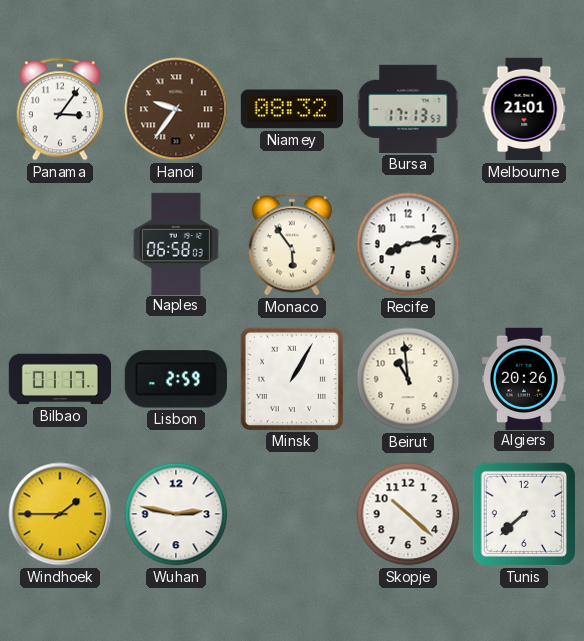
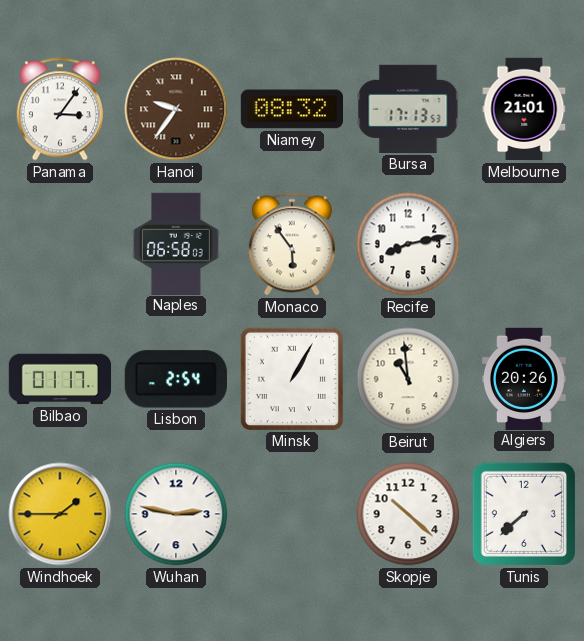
Lisbon: 2:59 -> 2:54
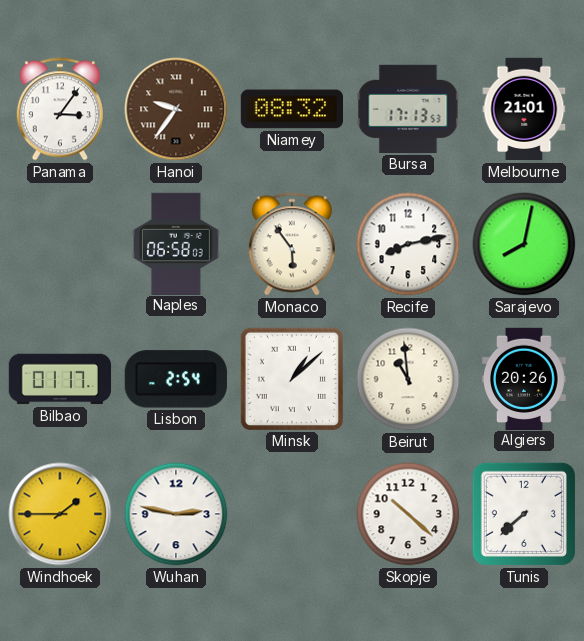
Sarajevo: none -> 8:02
Minsk: 1:05 -> 1:08
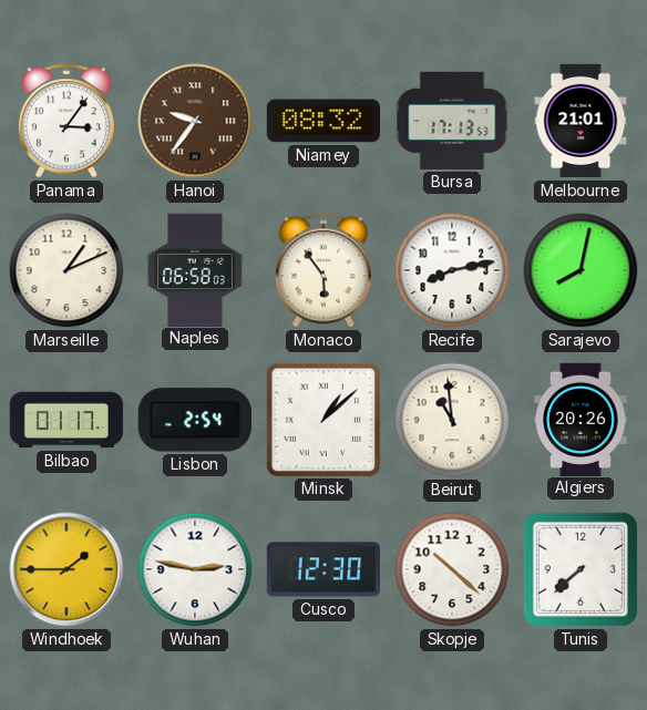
Marseille: none -> 1:11
Cusco: none -> 12:30
